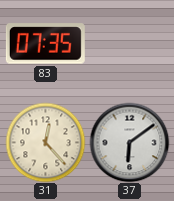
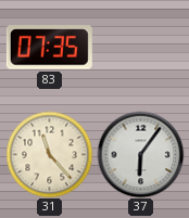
31: 12:23 -> 11:23
37: 6:09 -> 6:06
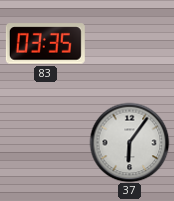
83: 07:35 -> 03:35
31: 11:23 -> none
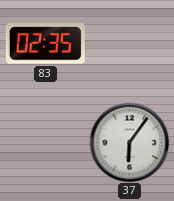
83: 03:35 -> 02:35
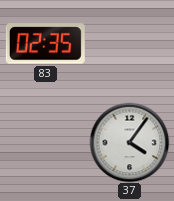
37: 6:06 -> 4:06
